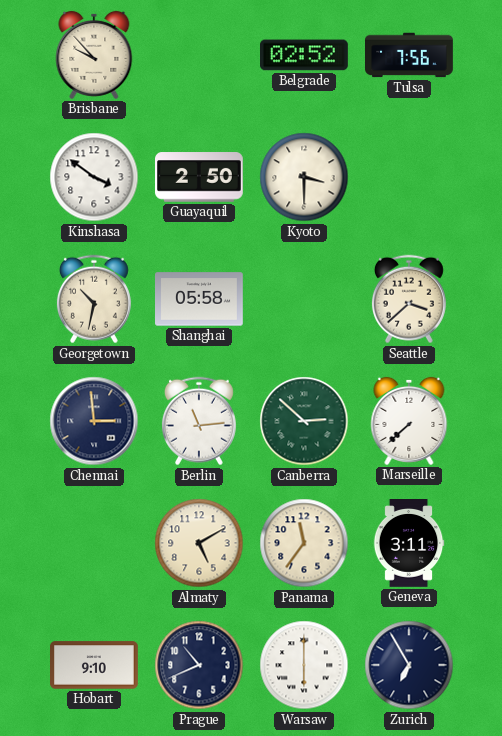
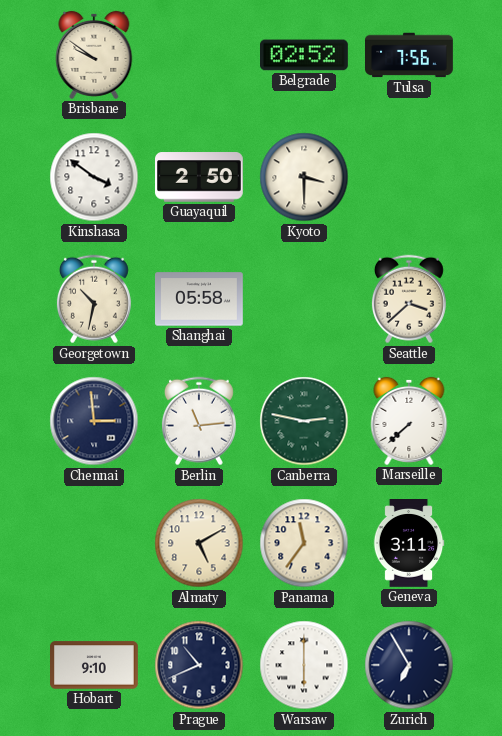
Brisbane: 9:53 -> 9:51
Canberra: 2:52 -> 2:47
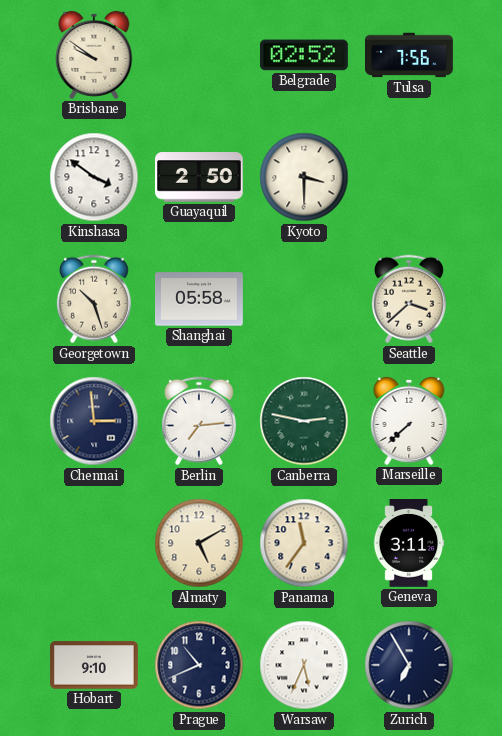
Georgetown: 10:32 -> 10:27
Berlin: 11:14 -> 7:14
Warsaw: 6:00 -> 5:34
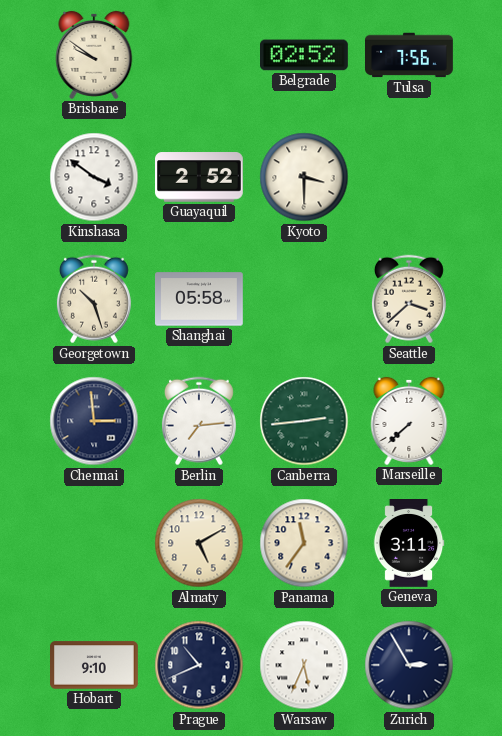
Guayaquil: 2:50 -> 2:52
Canberra: 2:47 -> 2:44
Zurich: 6:55 -> 2:55
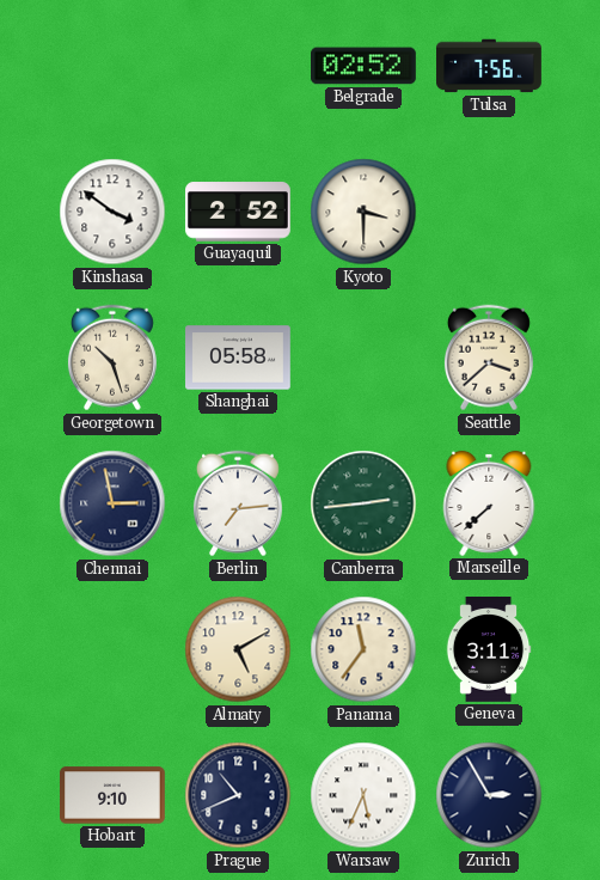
Brisbane: 9:51 -> none
Chennai: 2:59 -> 2:58
